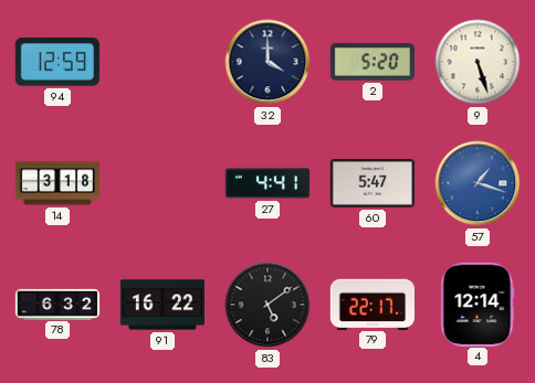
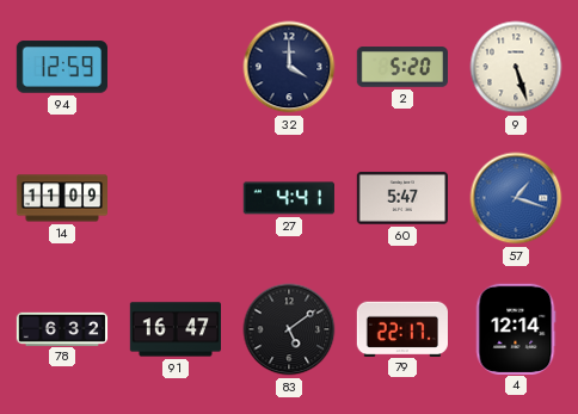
14: 3:18 -> 11:09
91: 16:22 -> 16:47
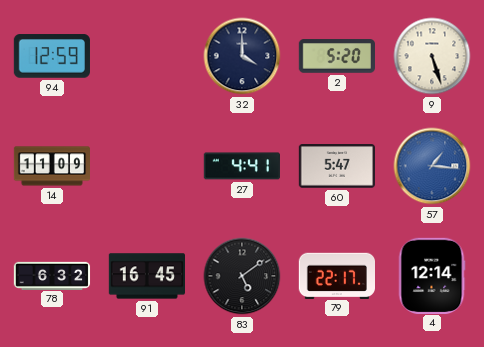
57: 1:18 -> 1:16
91: 16:47 -> 16:45
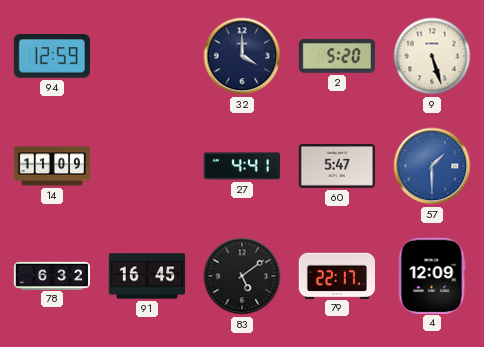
57: 1:16 -> 1:30
4: 12:14 -> 12:09
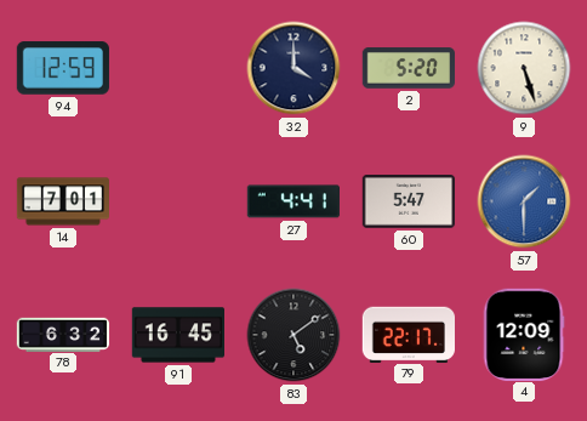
14: 11:09 -> 7:01
